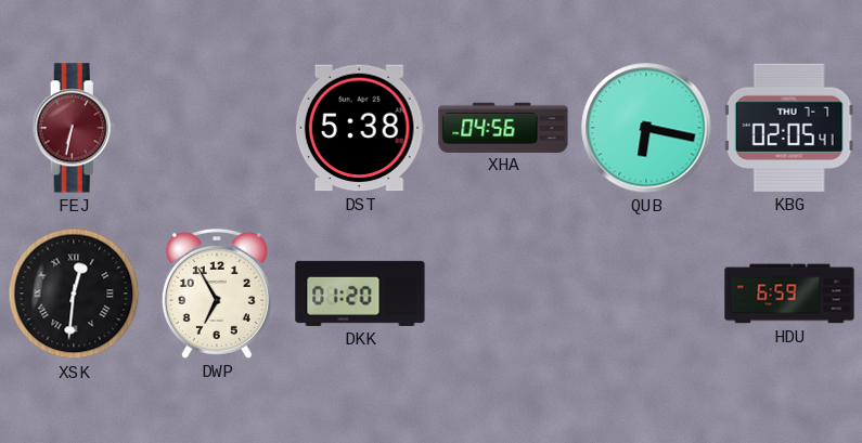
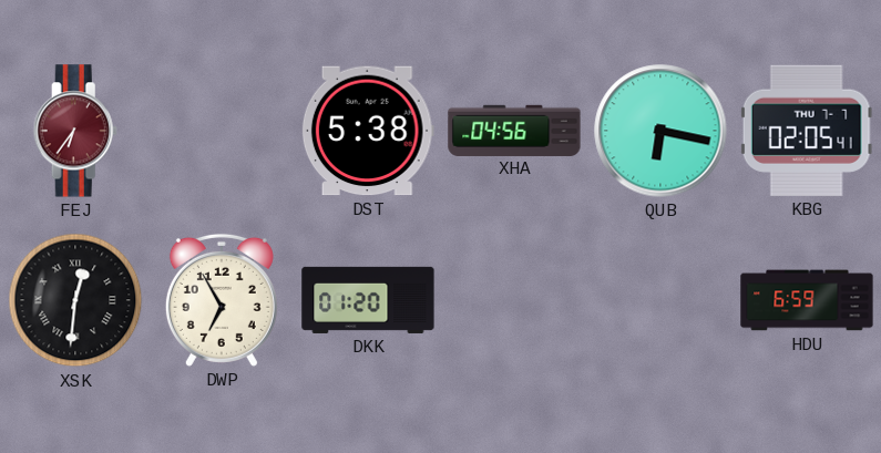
FEJ: 6:32 -> 6:36
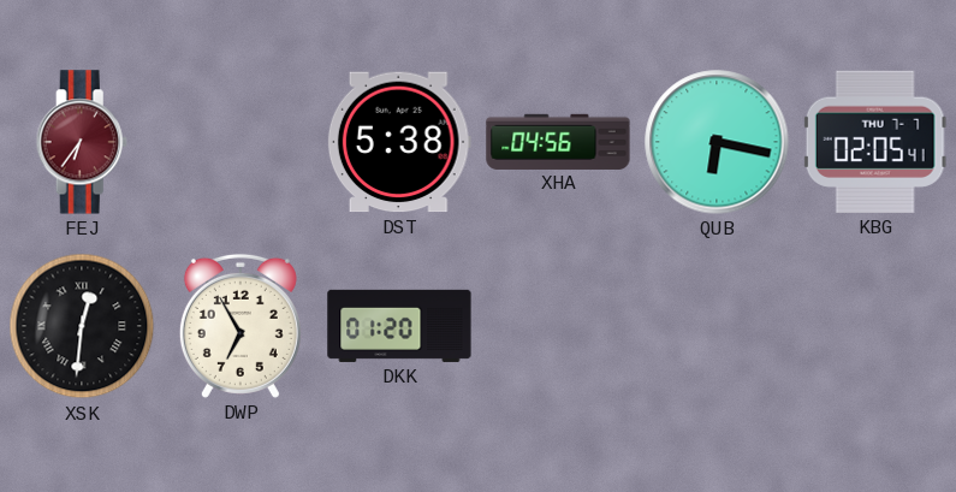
HDU: 6:59 -> none
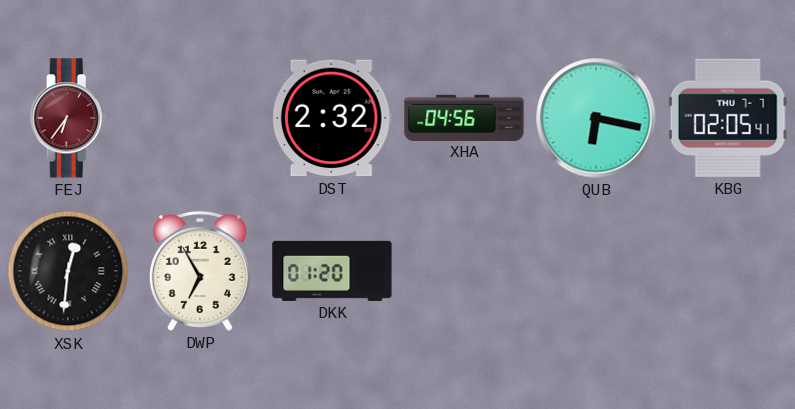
DST: 5:38 -> 2:32
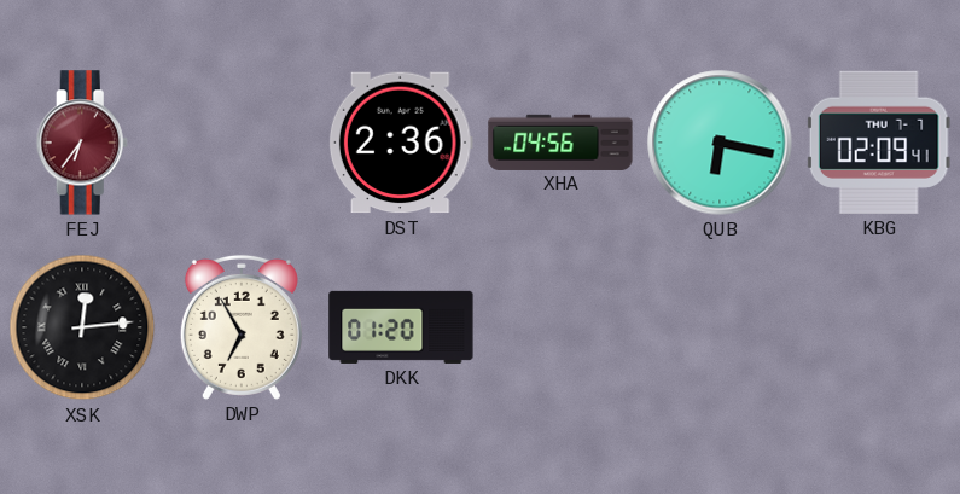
DST: 2:32 -> 2:36
KBG: 02:05 -> 02:09
XSK: 12:31 -> 12:14
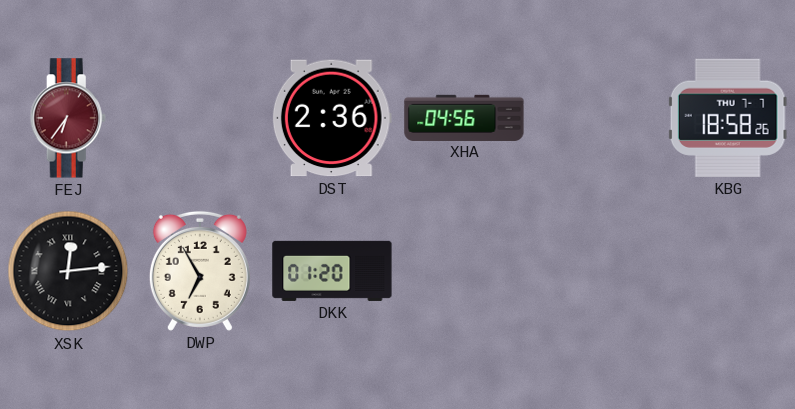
QUB: 6:17 -> none
KBG: 02:09 -> 18:58
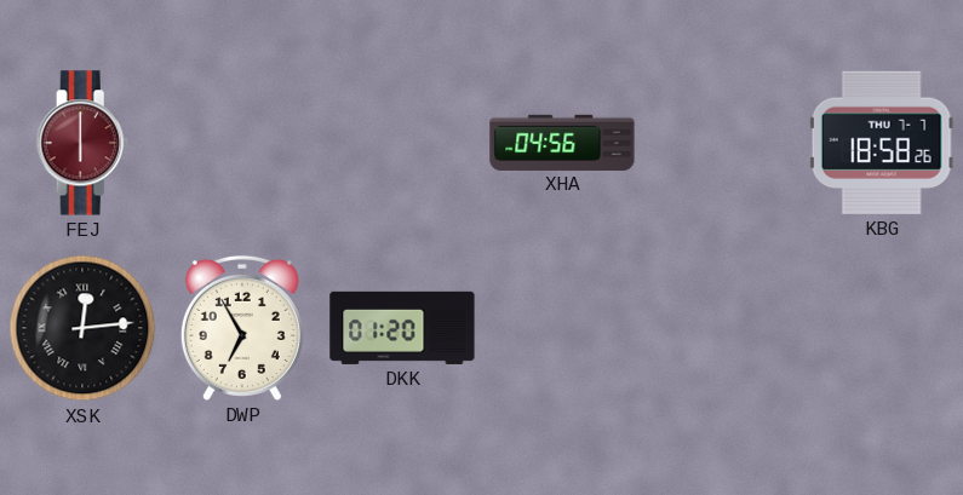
FEJ: 6:36 -> 6:00
DST: 2:36 -> none
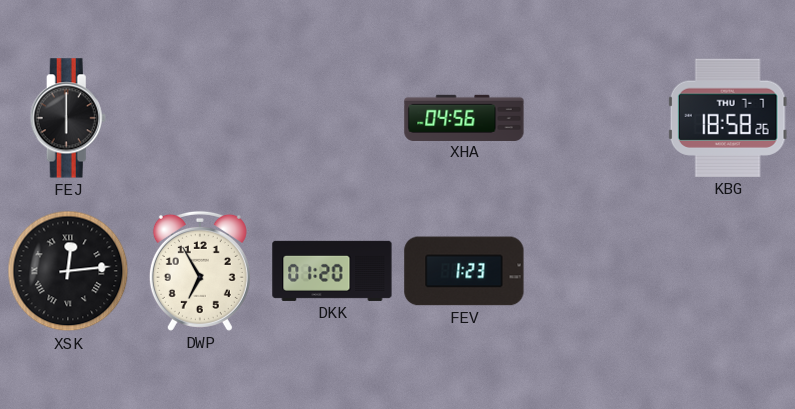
FEJ dial: burgundy -> black
FEV: none -> 1:23
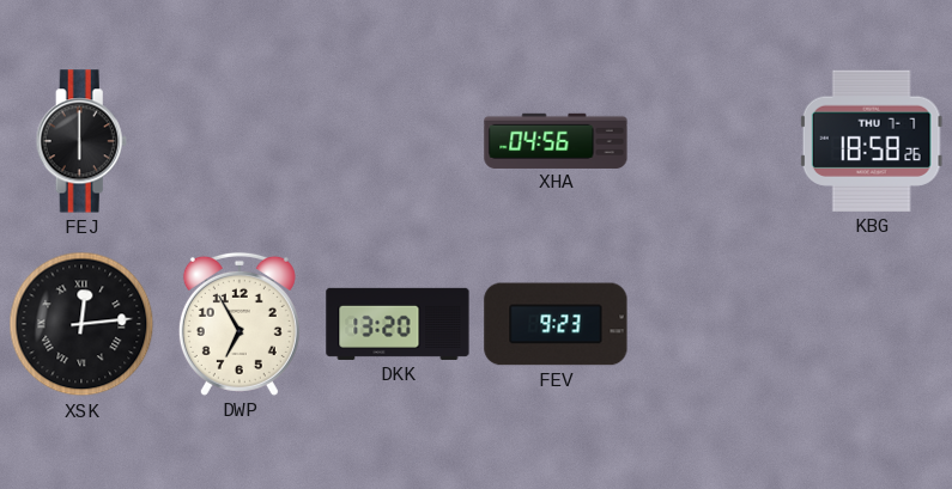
DKK: 01:20 -> 13:20
FEV: 1:23 -> 9:23
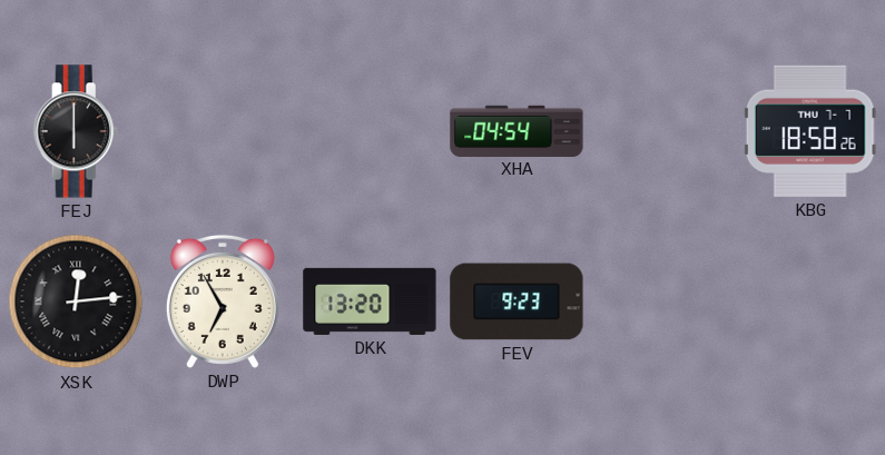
XHA: 04:56 -> 04:54
